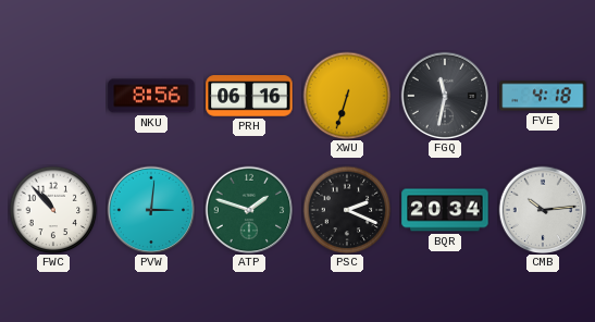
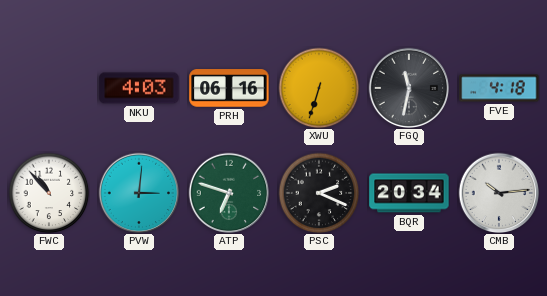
NKU: 8:56 -> 4:03
ATP: 1:48 -> 6:48
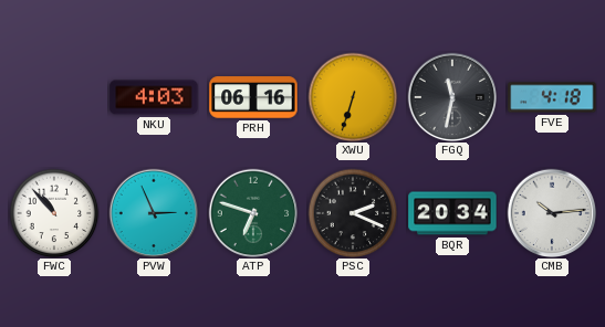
PVW: 3:01 -> 2:56
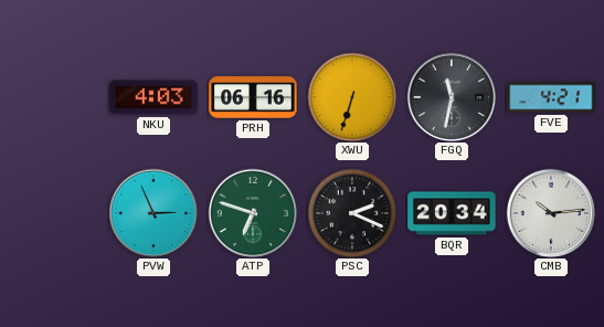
FVE: 4:18 -> 4:21
FWC: 10:53 -> none
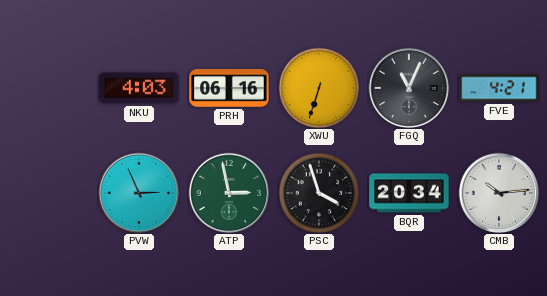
FGQ: 11:32 -> 11:04
ATP: 6:48 -> 2:58
PSC: 2:19 -> 3:57
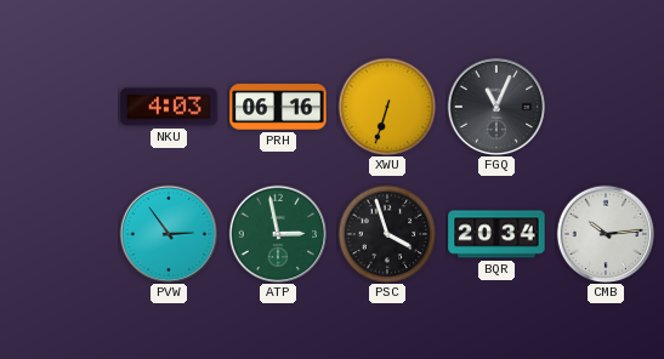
FVE: 4:21 -> none
PVW: 2:56 -> 2:54
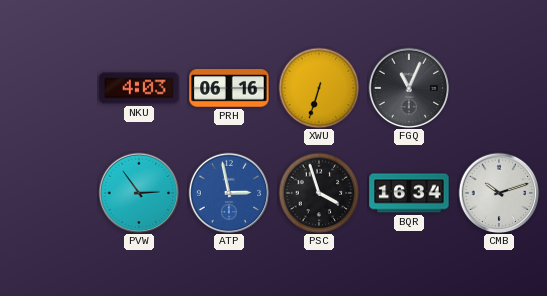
ATP dial: green -> blue
BQR: 20:34 -> 16:34
CMB: 10:14 -> 10:12
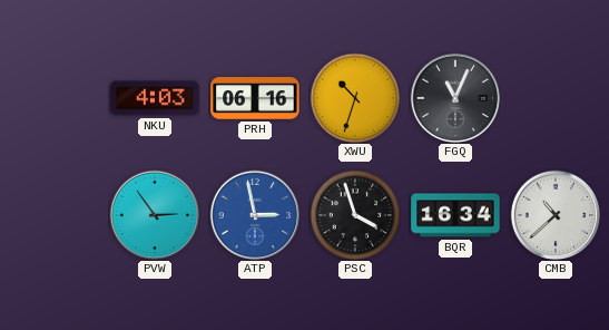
XWU: 6:33 -> 10:33
CMB: 10:12 -> 10:38
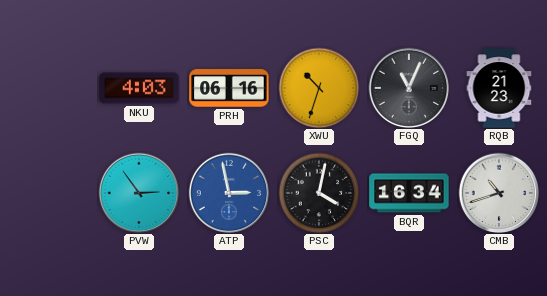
RQB: none -> 21:23
PSC: 3:57 -> 4:02
CMB: 10:38 -> 10:42
